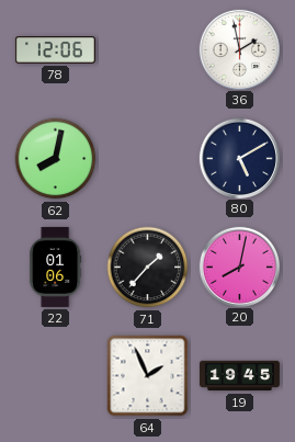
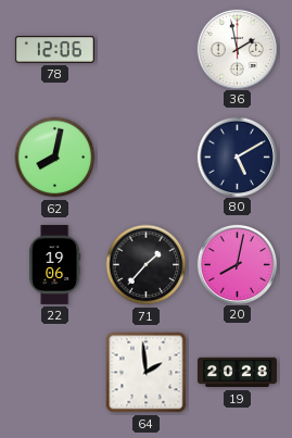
22: 01:06 -> 19:06
64: 1:56 -> 1:59
19: 19:45 -> 20:28
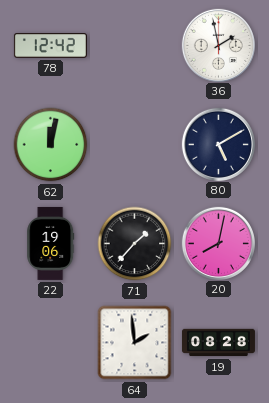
78: 12:06 -> 12:42
62: 8:02 -> 12:02
19: 20:28 -> 08:28
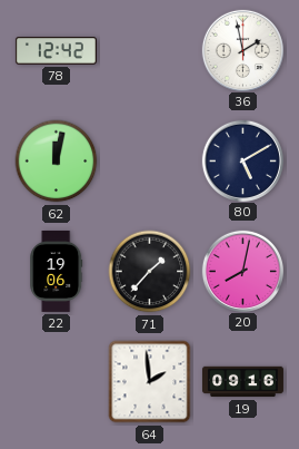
19: 08:28 -> 09:16
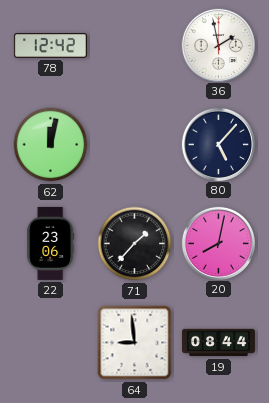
80: 5:10 -> 5:07
22: 19:06 -> 23:06
64: 1:59 -> 8:59
19: 09:16 -> 08:44
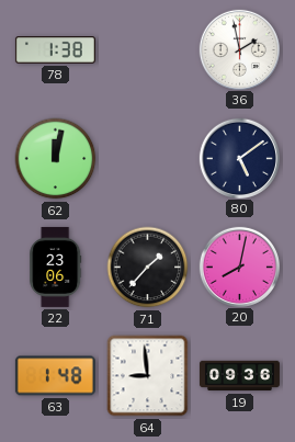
78: 12:42 -> 1:38
80: 5:07 -> 5:09
63: none -> 1:48
19: 08:44 -> 09:36
